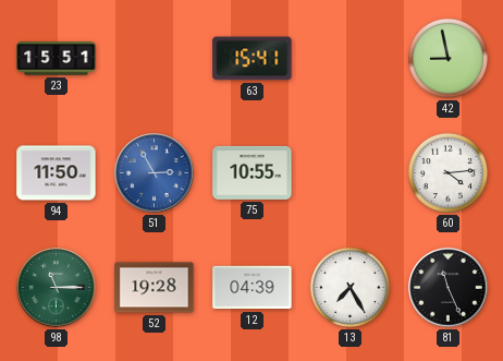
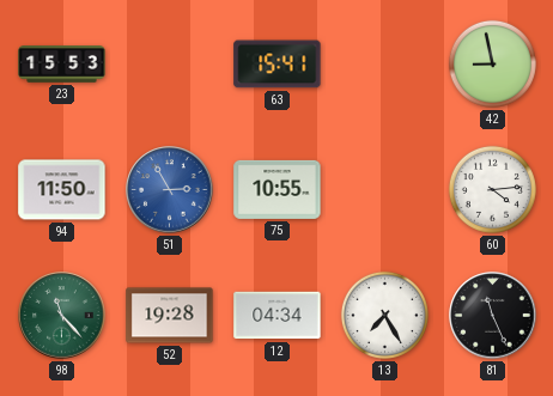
23: 15:51 -> 15:53
98: 11:15 -> 11:23
12: 04:39 -> 04:34
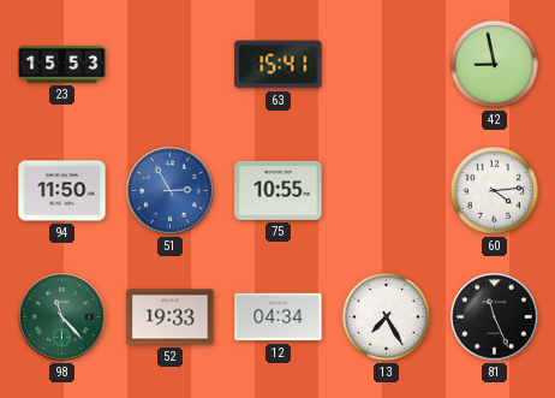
52: 19:28 -> 19:33
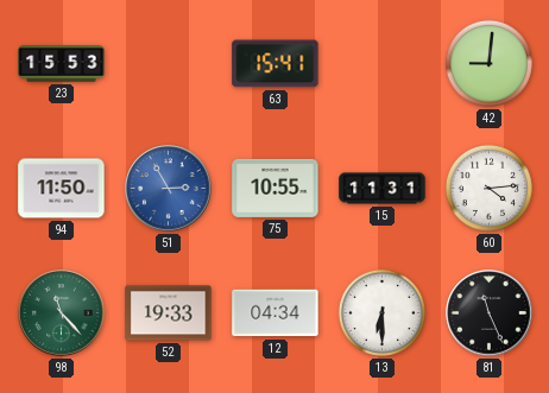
42: 8:58 -> 9:01
15: none -> 11:31
13: 7:25 -> 6:30
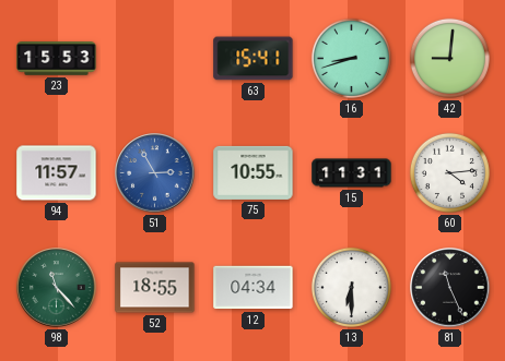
16: none -> 8:42
94: 11:50 -> 11:57
52: 19:33 -> 18:55
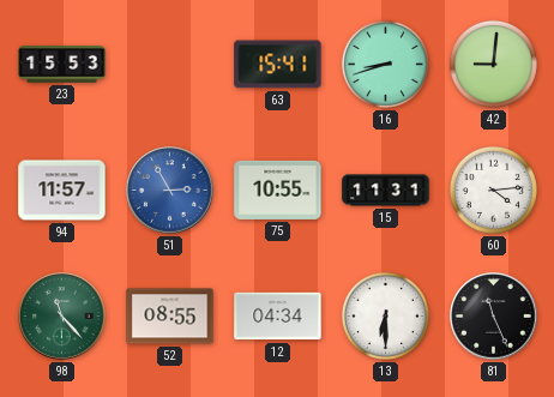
52: 18:55 -> 08:55
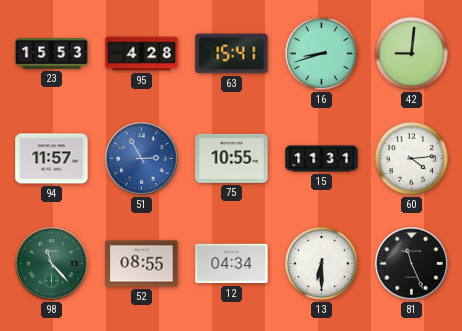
95: none -> 4:28
